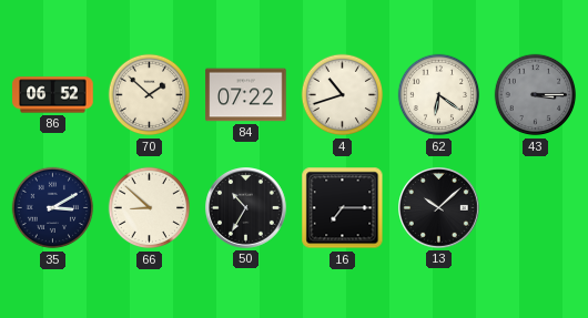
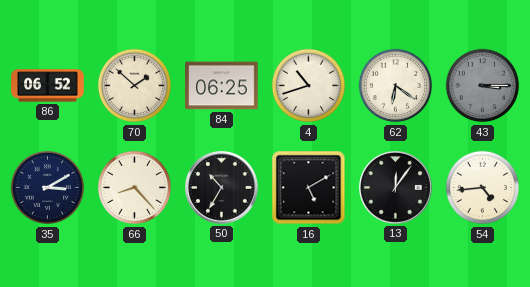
84: 07:22 -> 06:25
66: 8:52 -> 8:23
16: 7:15 -> 5:10
13: 10:08 -> 12:06
54: none -> 4:44
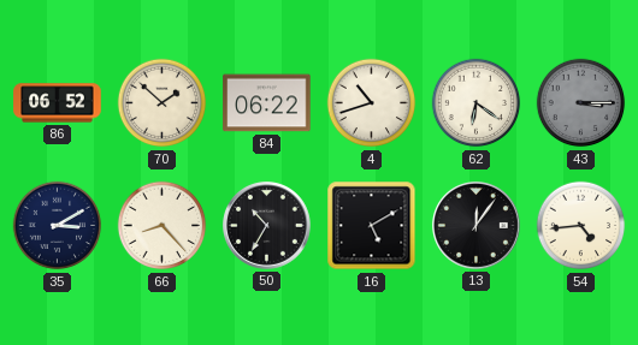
84: 06:25 -> 06:22
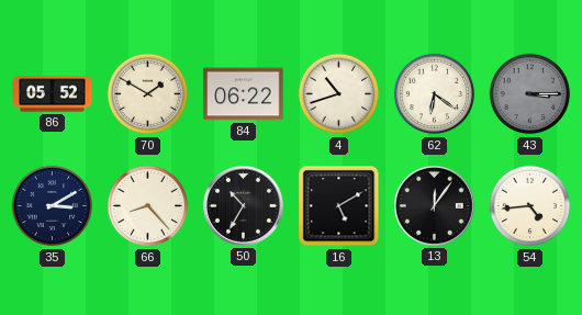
86: 06:52 -> 05:52
70: 1:52 -> 1:50
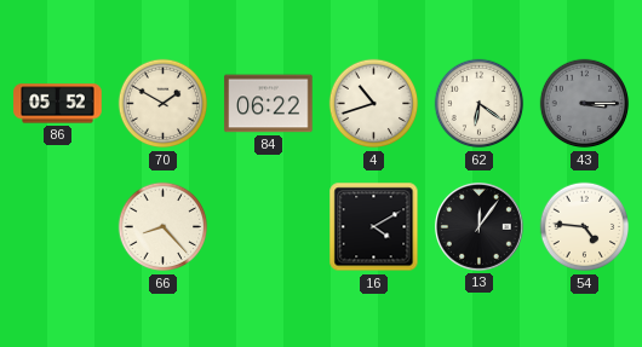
35: 3:10 -> none
50: 10:35 -> none
16: 5:10 -> 4:10
54: 4:44 -> 4:46
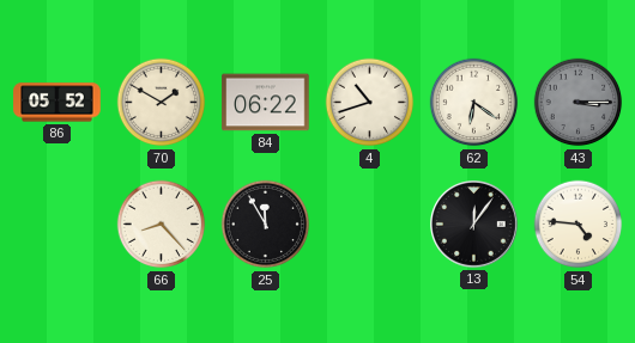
25: none -> 11:55
16: 4:10 -> none
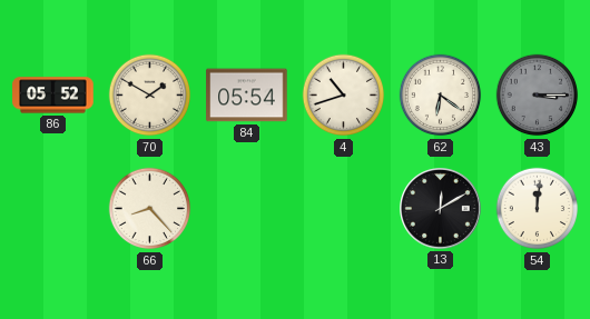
84: 06:22 -> 05:54
25: 11:55 -> none
13: 12:06 -> 12:10
54: 4:46 -> 12:01
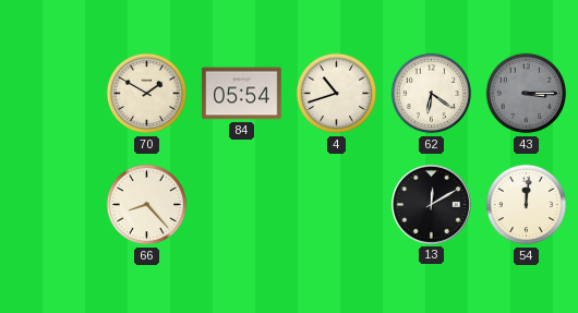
86: 05:52 -> none
